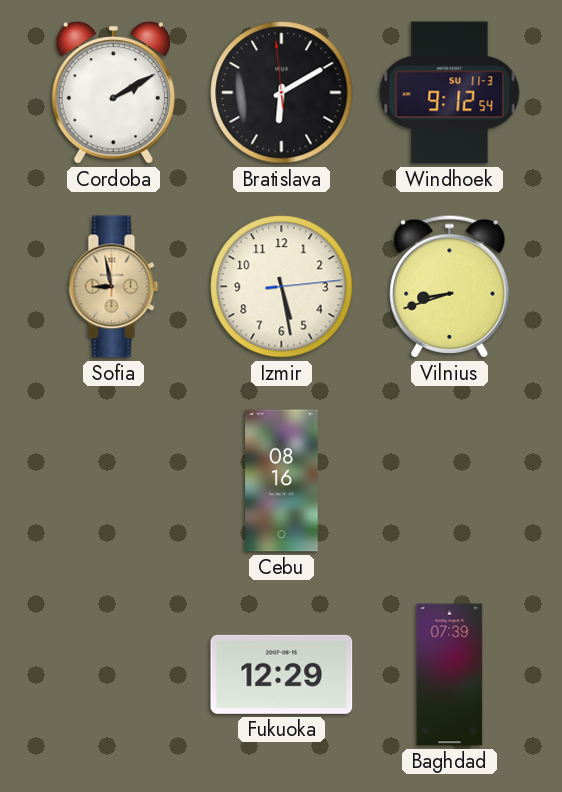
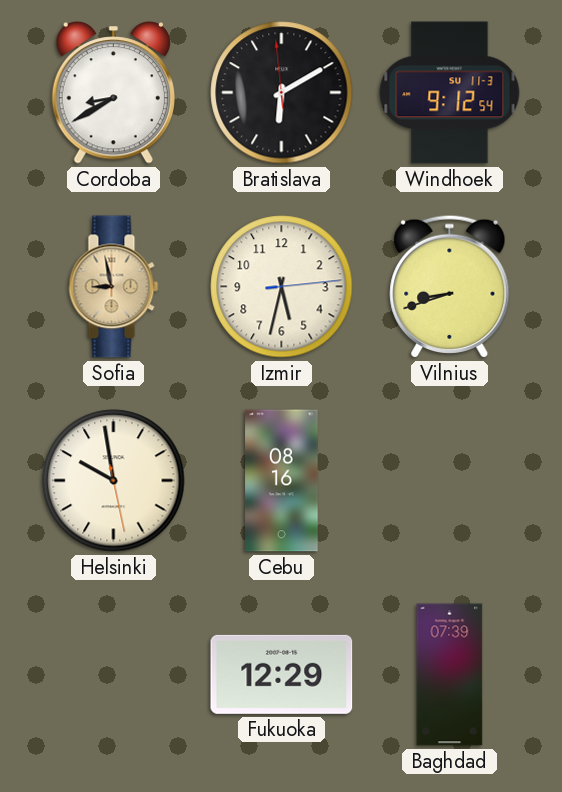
Cordoba: 2:10 -> 8:40
Izmir: 5:28 -> 5:32
Helsinki: none -> 9:58
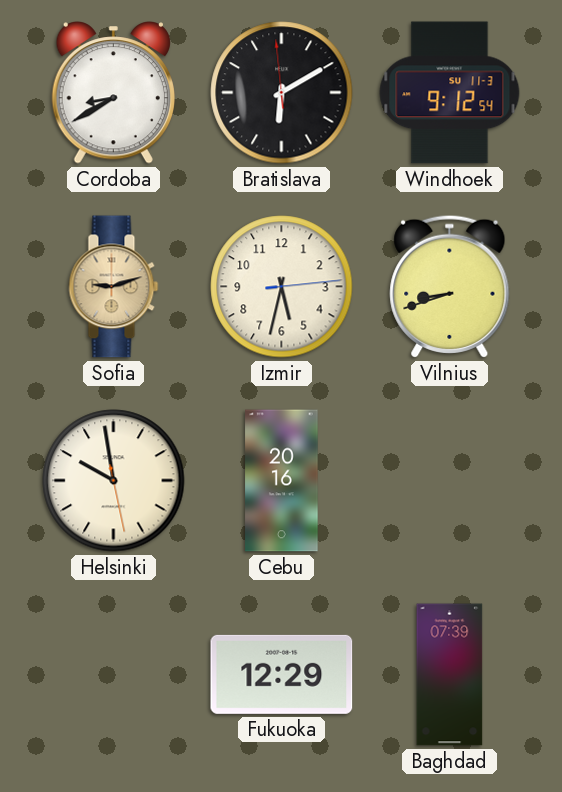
Sofia: 8:58 -> 9:12
Cebu: 08:16 -> 20:16
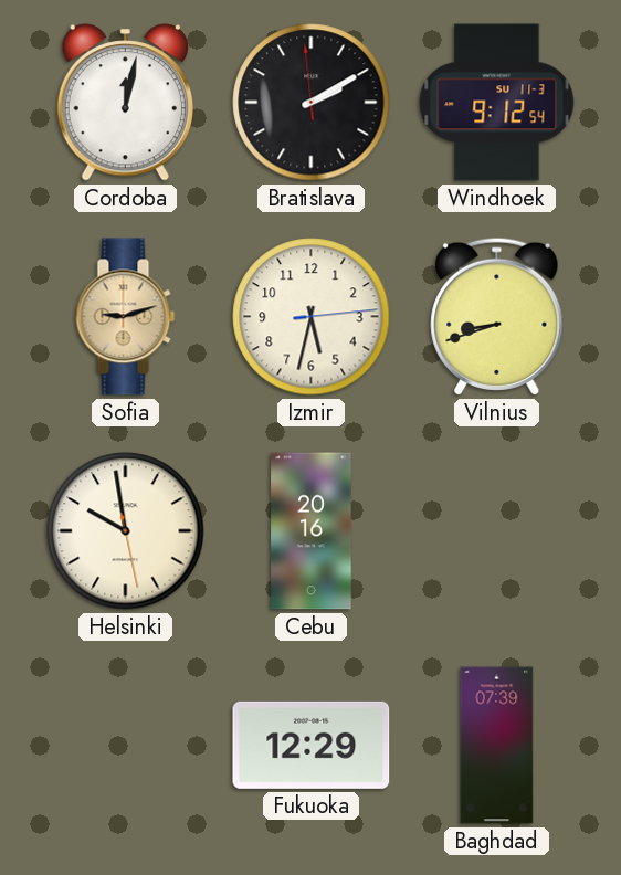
Cordoba: 8:40 -> 12:02
Bratislava: 6:09 -> 2:09
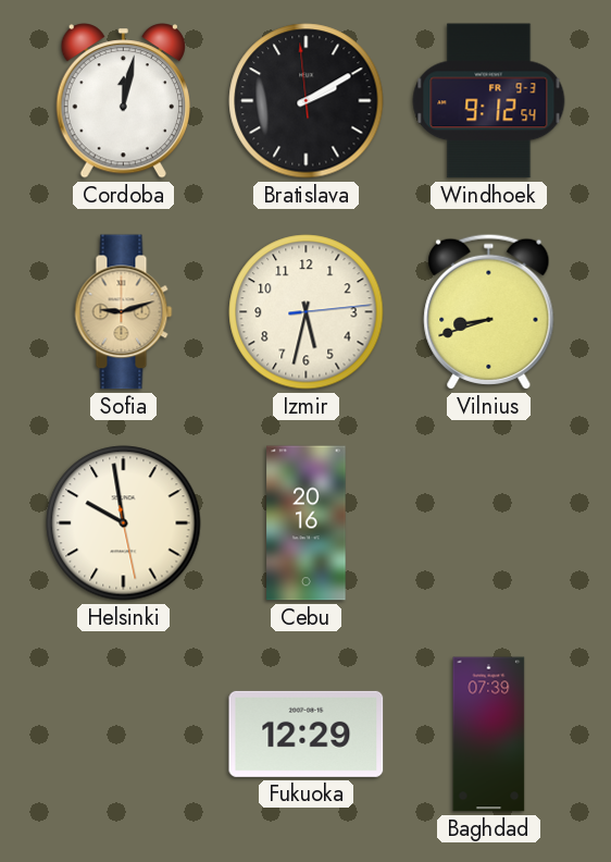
Windhoek date: SU 11-3 -> FR 9-3
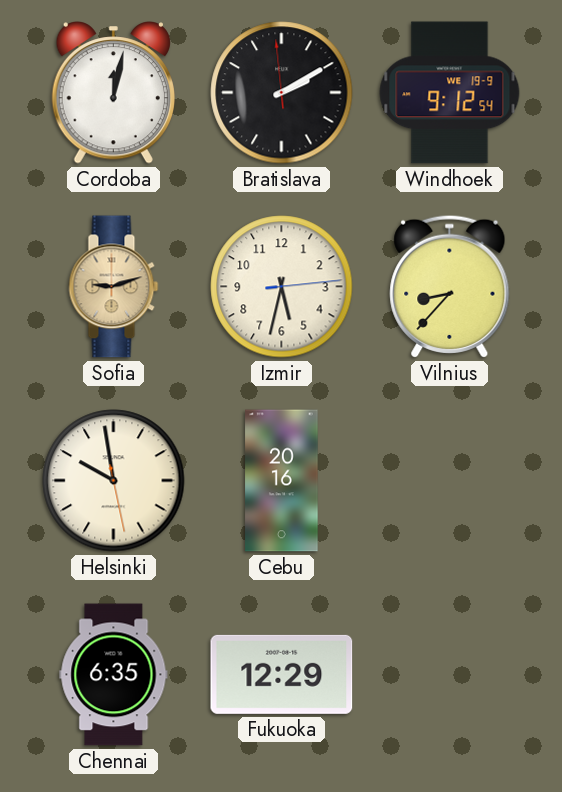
Windhoek date: FR 9-3 -> WE 19-9
Vilnius: 8:42 -> 8:37
Chennai: none -> 6:35
Baghdad: 07:39 -> none
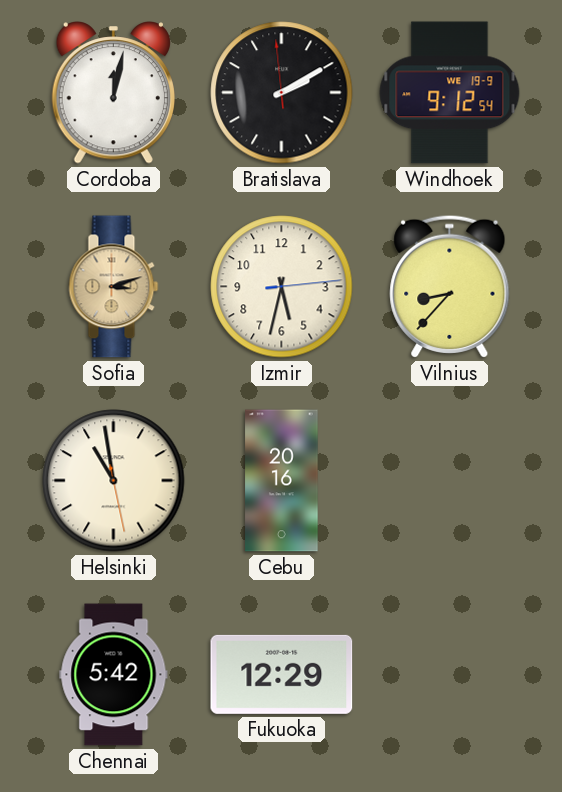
Sofia: 9:12 -> 3:12
Helsinki: 9:58 -> 10:58
Chennai: 6:35 -> 5:42
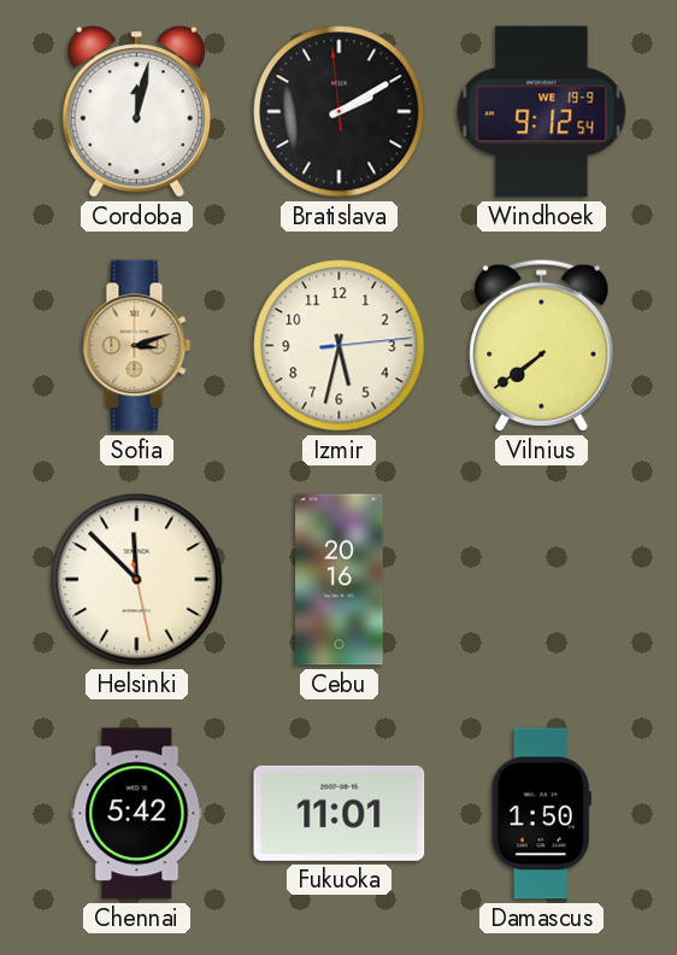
Vilnius: 8:37 -> 7:39
Helsinki: 10:58 -> 11:52
Fukuoka: 12:29 -> 11:01
Damascus: none -> 1:50
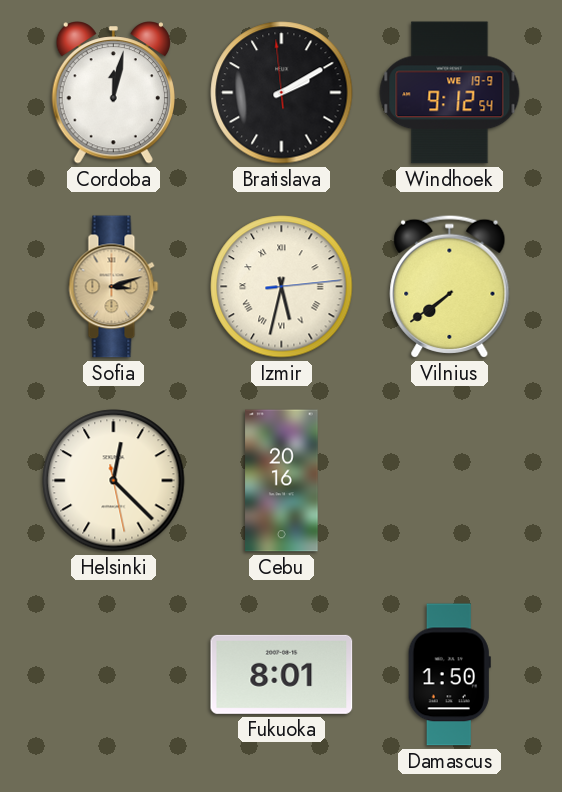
Izmir numerals: Arabic -> Roman
Helsinki: 11:52 -> 12:22
Chennai: 5:42 -> none
Fukuoka: 11:01 -> 8:01
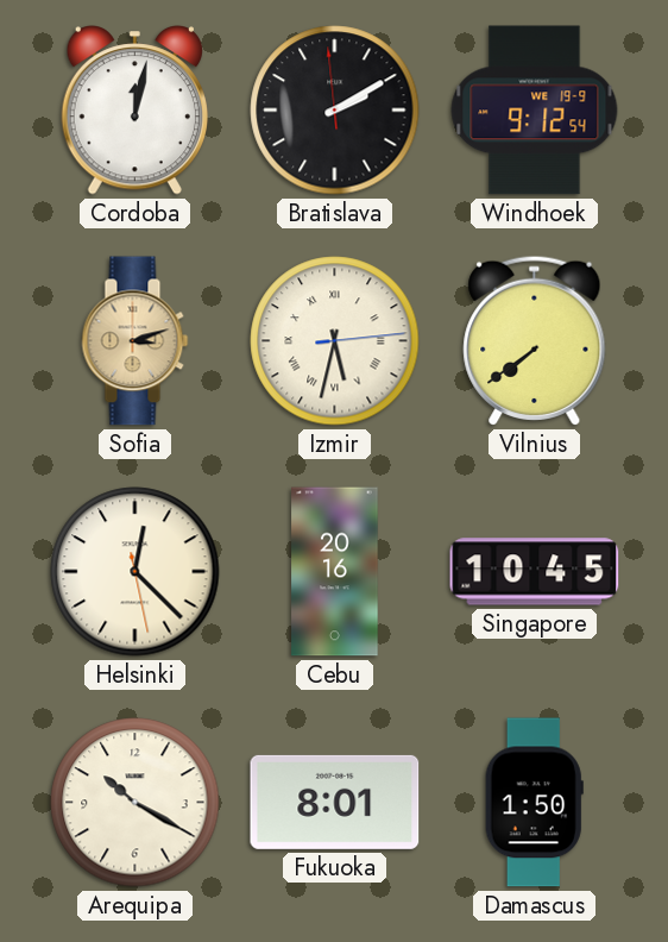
Singapore: none -> 10:45
Arequipa: none -> 10:20
